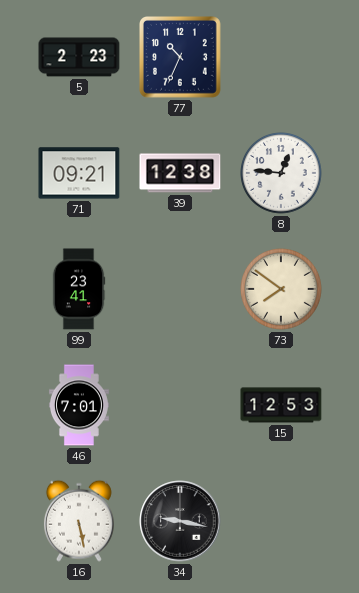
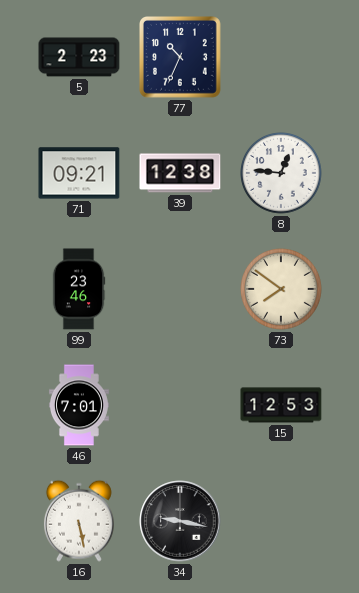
99: 23:41 -> 23:46
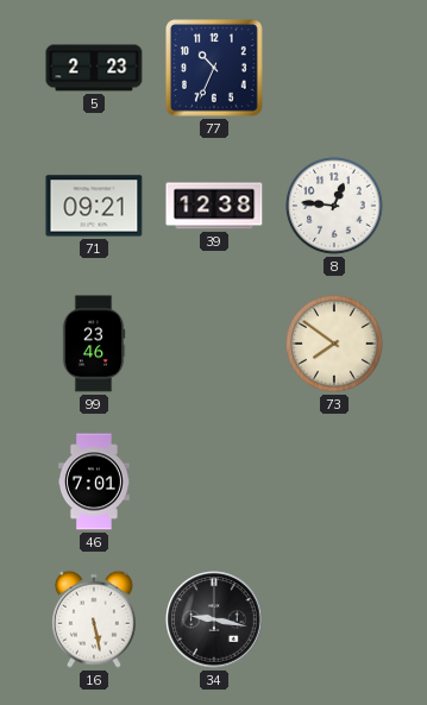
15: 12:53 -> none
